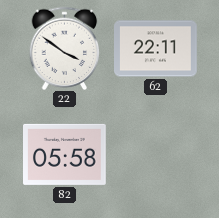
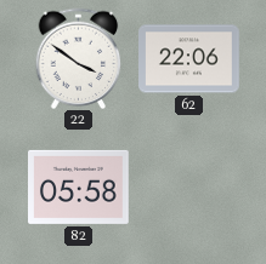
62: 22:11 -> 22:06
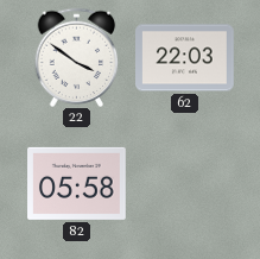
62: 22:06 -> 22:03
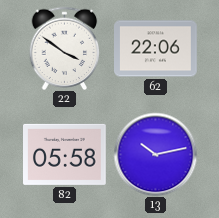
62: 22:03 -> 22:06
13: none -> 10:13
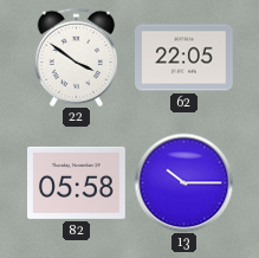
62: 22:06 -> 22:05
13: 10:13 -> 10:15
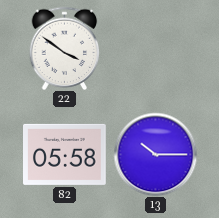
62: 22:05 -> none
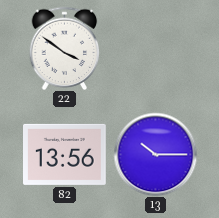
82: 05:58 -> 13:56
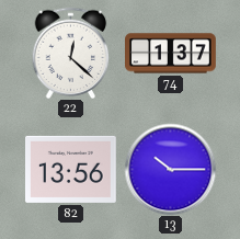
22: 3:51 -> 12:22
74: none -> 1:37
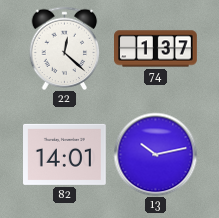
82: 13:56 -> 14:01
13: 10:15 -> 10:13
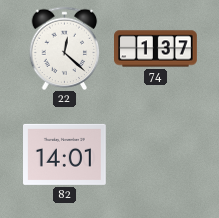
13: 10:13 -> none
